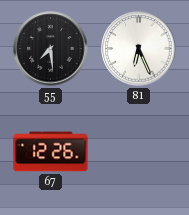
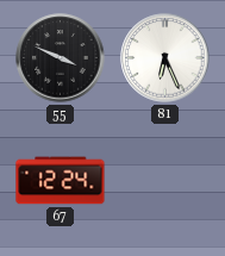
55: 7:29 -> 3:49
67: 12:26 -> 12:24
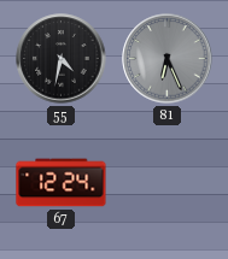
55: 3:49 -> 4:32
81 dial: white -> grey
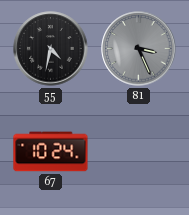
81: 6:26 -> 3:26
67: 12:24 -> 10:24
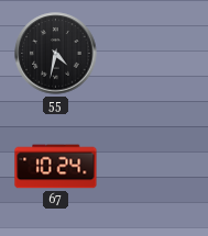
81: 3:26 -> none
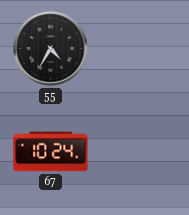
55: 4:32 -> 4:35
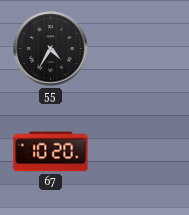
67: 10:24 -> 10:20
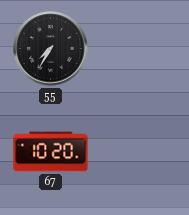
55: 4:35 -> 7:35
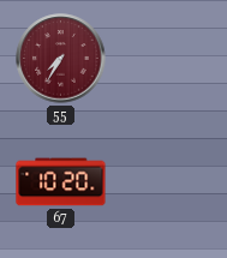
55 dial: black -> burgundy
